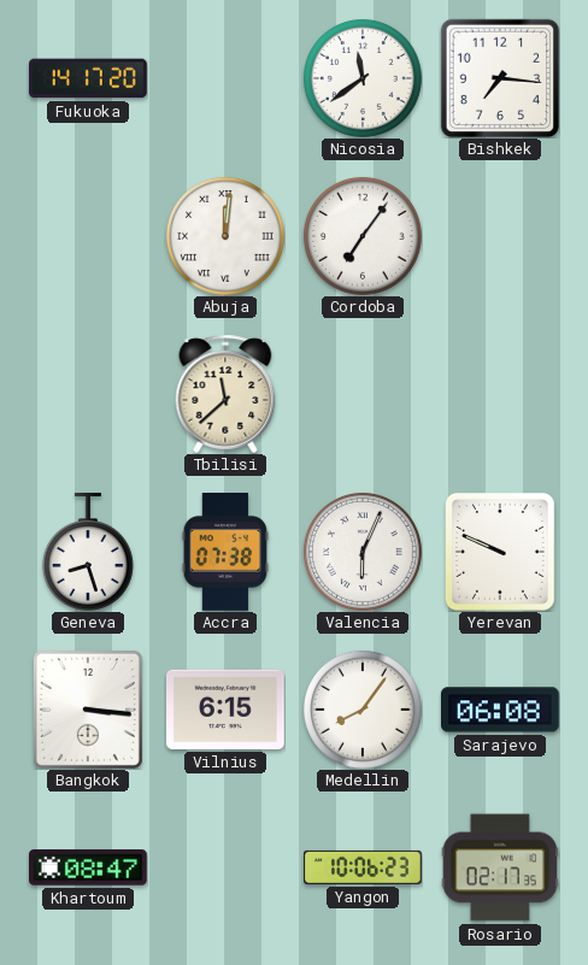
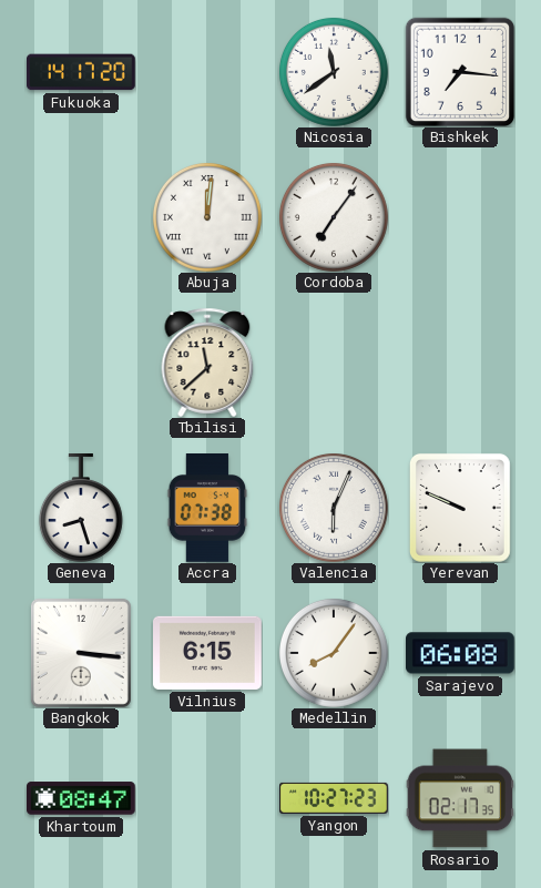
Yangon: 10:06 -> 10:27
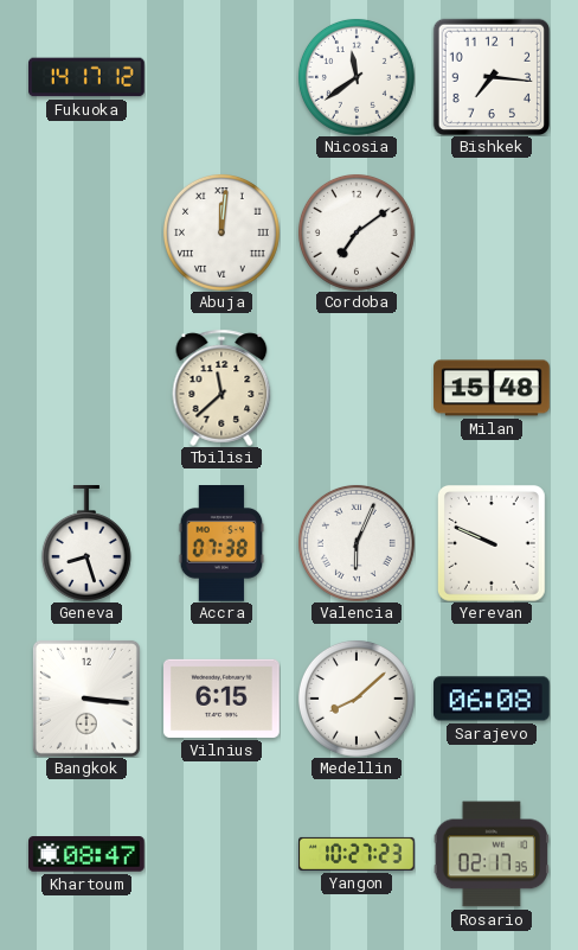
Fukuoka: 14:17:20 -> 14:17:12
Cordoba: 7:06 -> 7:09
Milan: none -> 15:48
Medellin: 8:06 -> 8:08
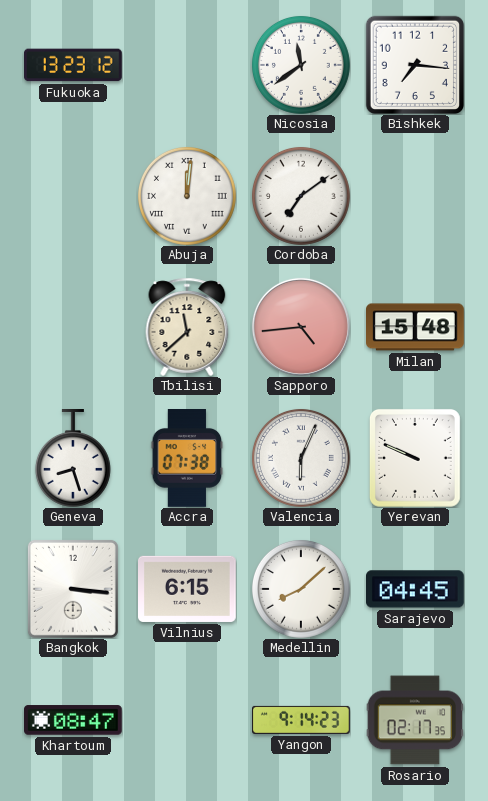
Fukuoka: 14:17 -> 13:23
Sapporo: none -> 4:44
Sarajevo: 06:08 -> 04:45
Yangon: 10:27 -> 9:14
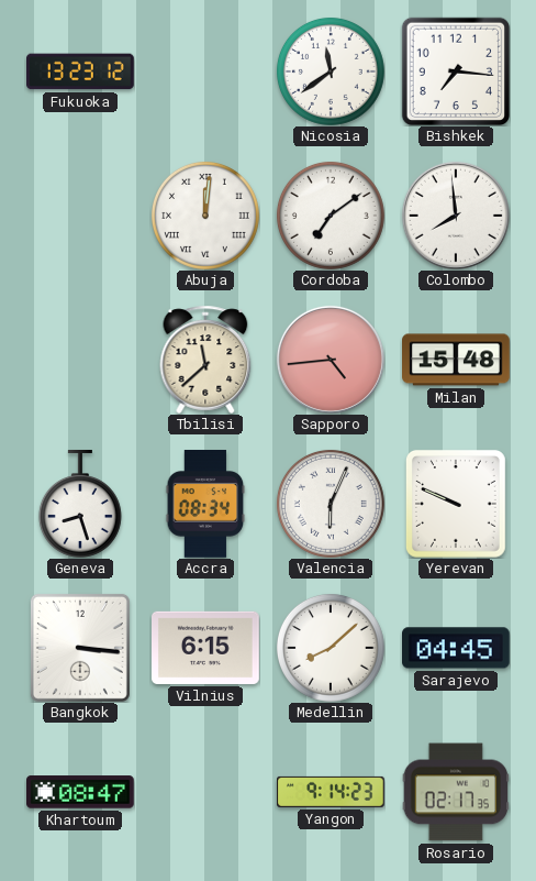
Colombo: none -> 7:59
Accra: 07:38 -> 08:34
